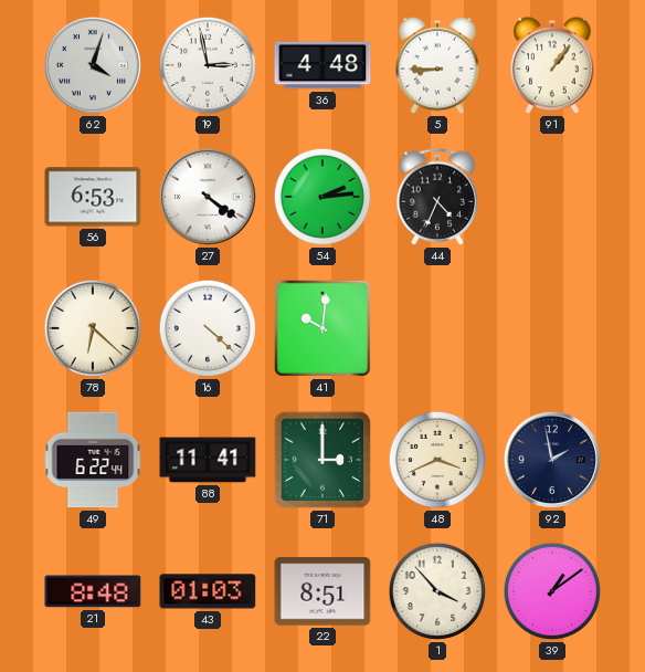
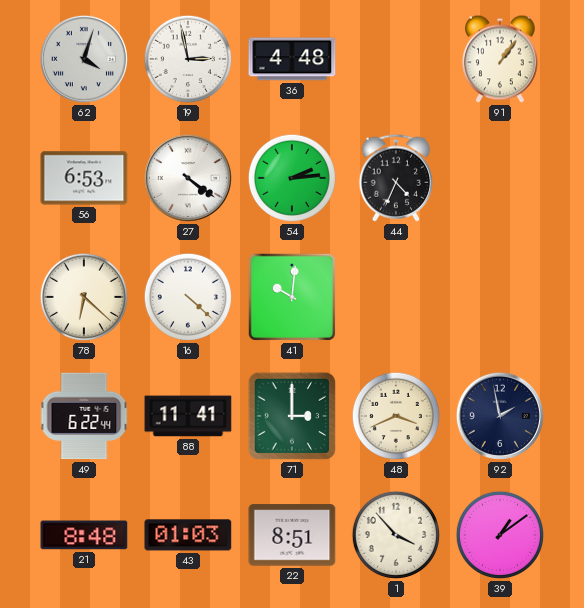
5: 8:45 -> none
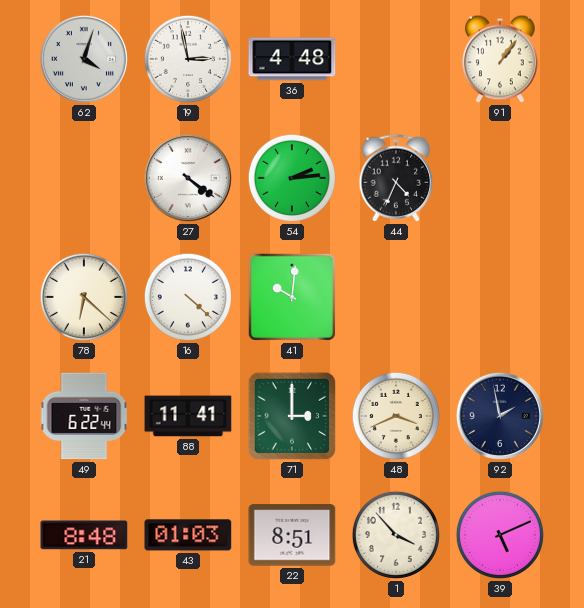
56: 6:53 -> none
39: 1:09 -> 5:11
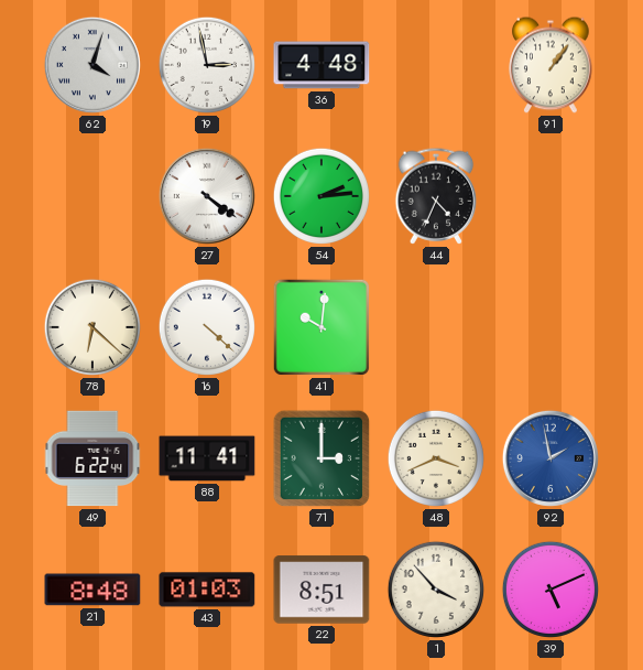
92 dial: navy -> blue
